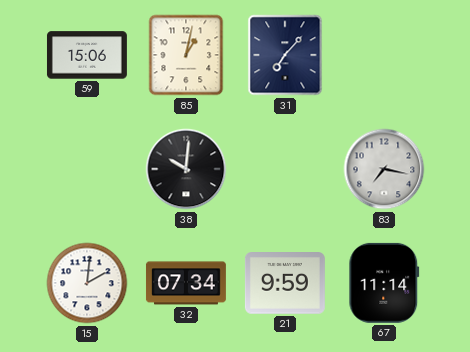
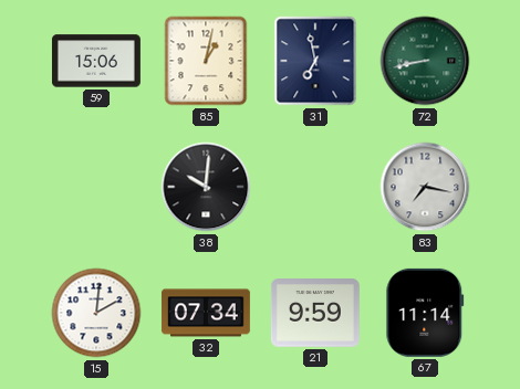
31: 7:07 -> 6:58
72: none -> 8:43
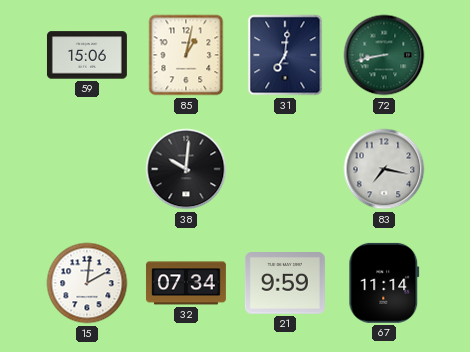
31: 6:58 -> 7:01
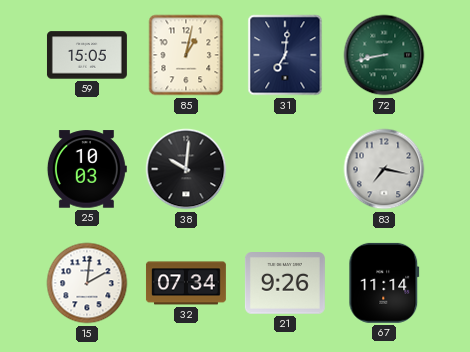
59: 15:06 -> 15:05
25: none -> 10:03
21: 9:59 -> 9:26
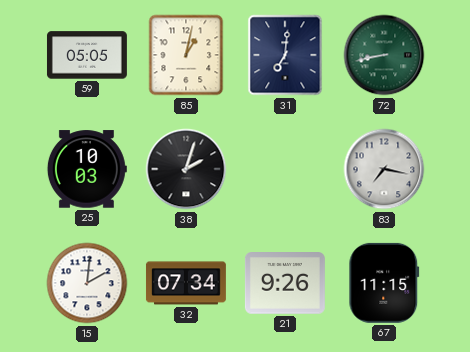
59: 15:05 -> 05:05
38: 10:01 -> 2:03
67: 11:14 -> 11:15
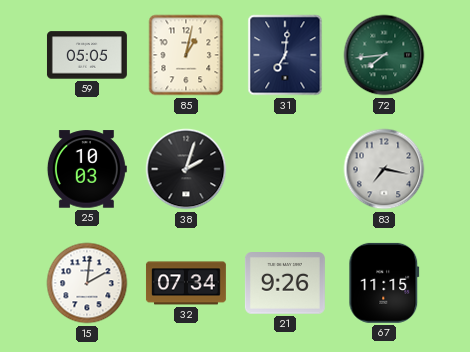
72: 8:43 -> 7:44
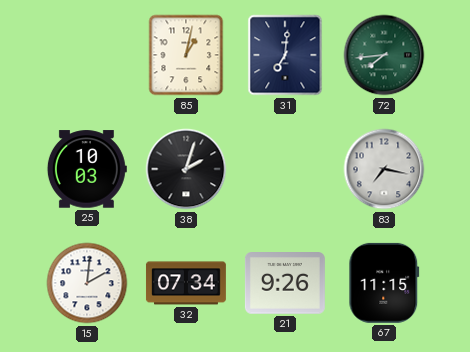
59: 05:05 -> none
